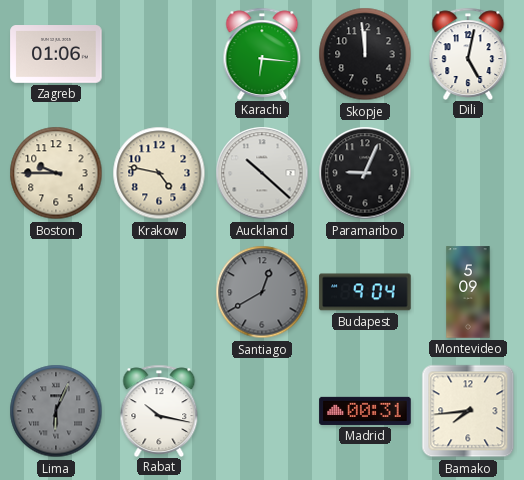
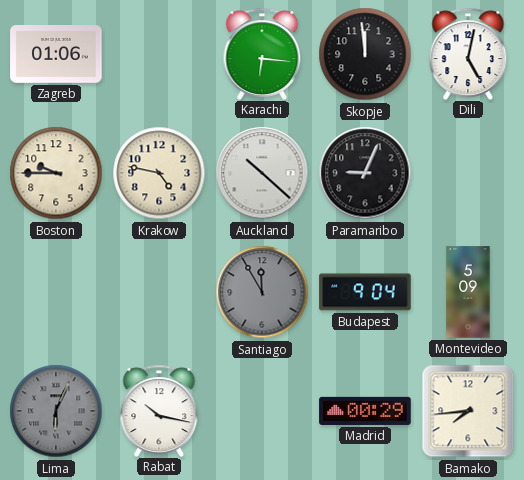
Santiago: 12:40 -> 11:55
Madrid: 00:31 -> 00:29
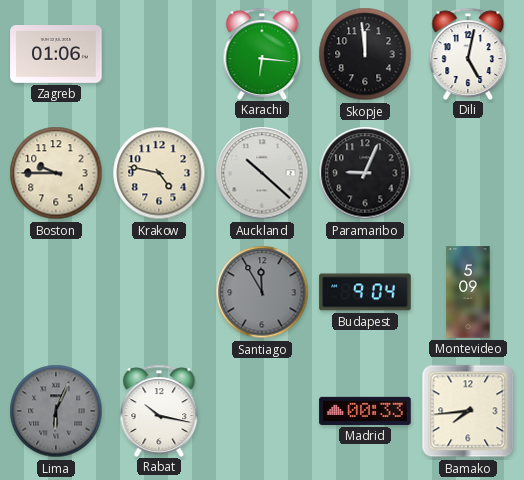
Madrid: 00:29 -> 00:33
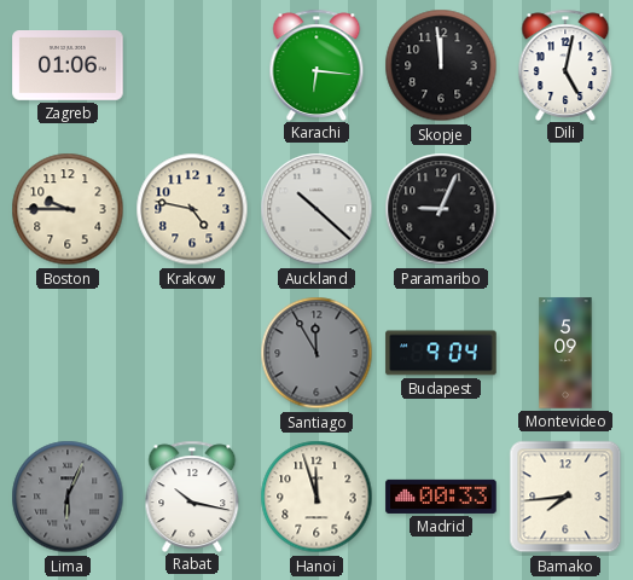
Hanoi: none -> 11:57
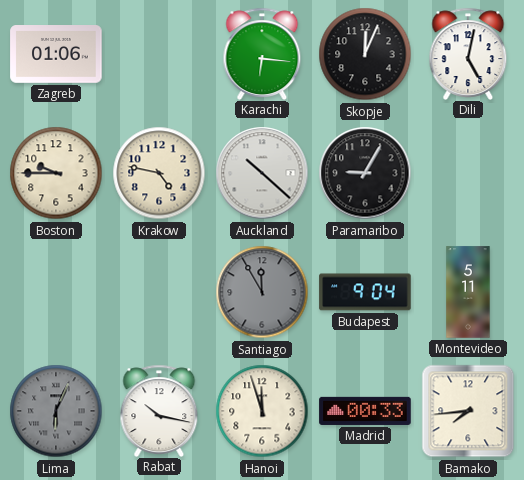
Skopje: 11:59 -> 12:04
Paramaribo: 9:04 -> 9:05
Montevideo: 5:09 -> 5:11
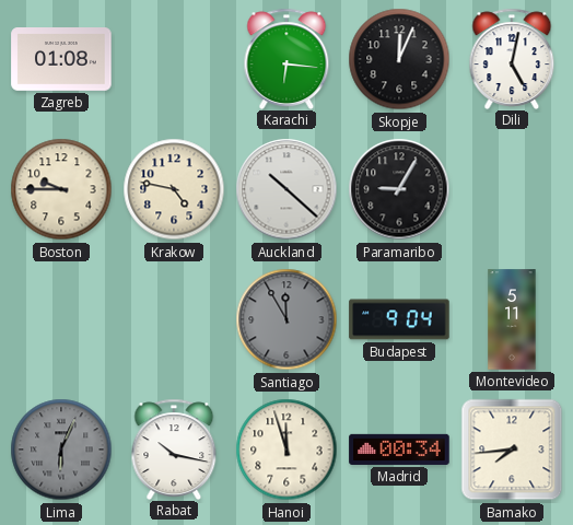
Zagreb: 01:06 -> 01:08
Madrid: 00:33 -> 00:34
